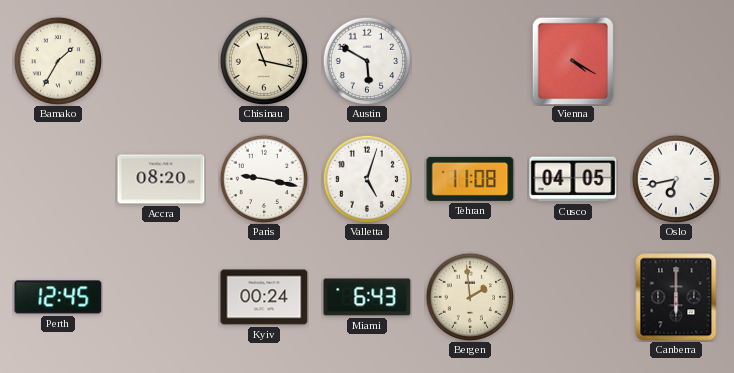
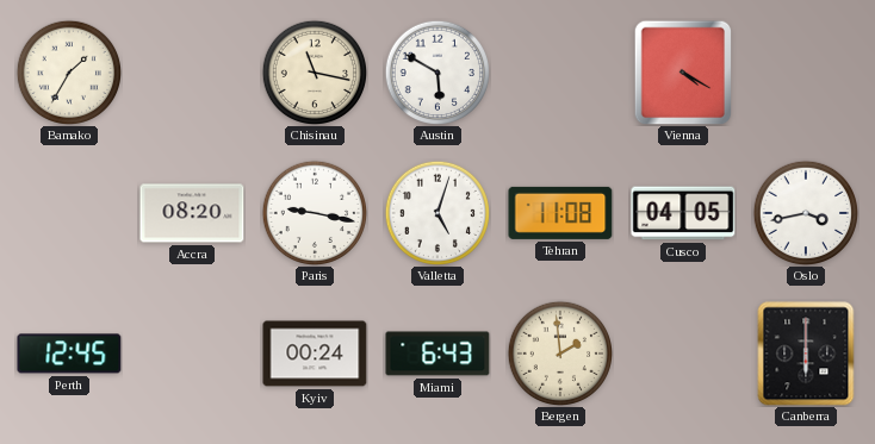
Oslo: 6:43 -> 3:43
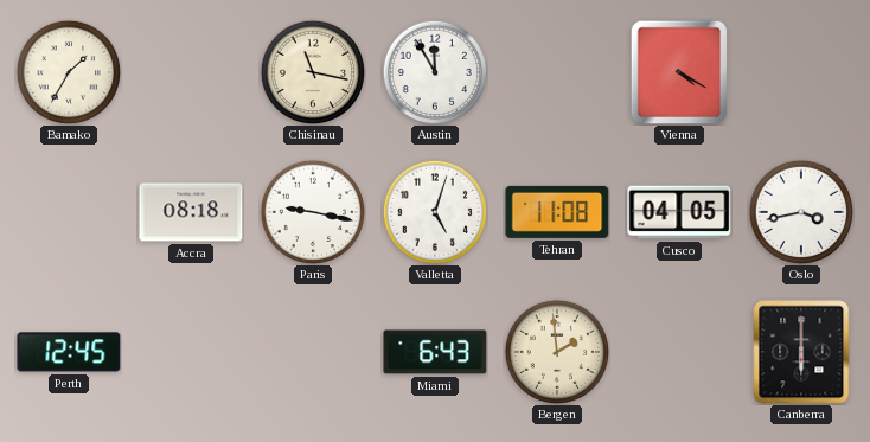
Austin: 5:50 -> 11:55
Accra: 08:20 -> 08:18
Kyiv: 00:24 -> none
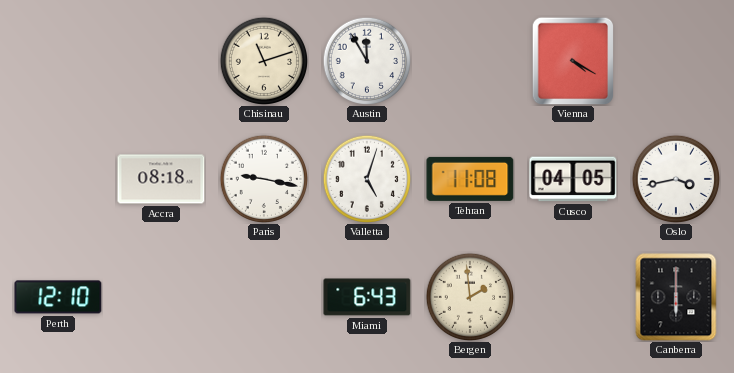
Bamako: 1:35 -> none
Chisinau: 11:17 -> 11:12
Perth: 12:45 -> 12:10
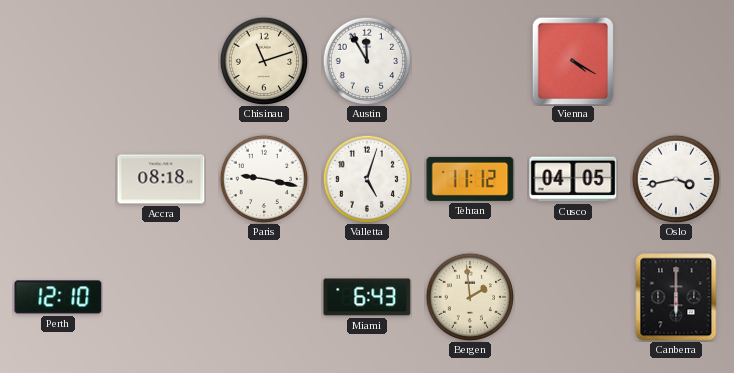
Tehran: 11:08 -> 11:12
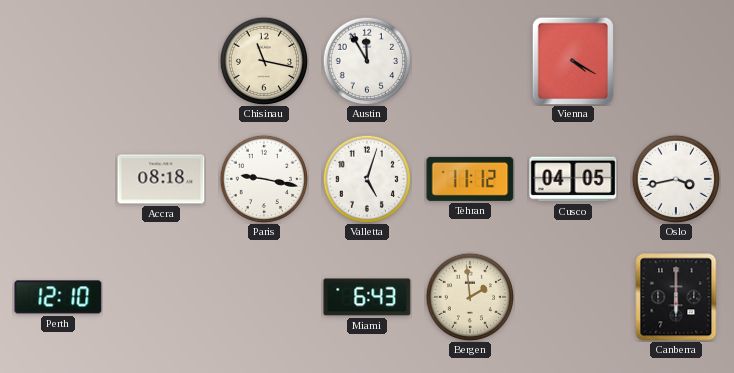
Chisinau: 11:12 -> 11:17
